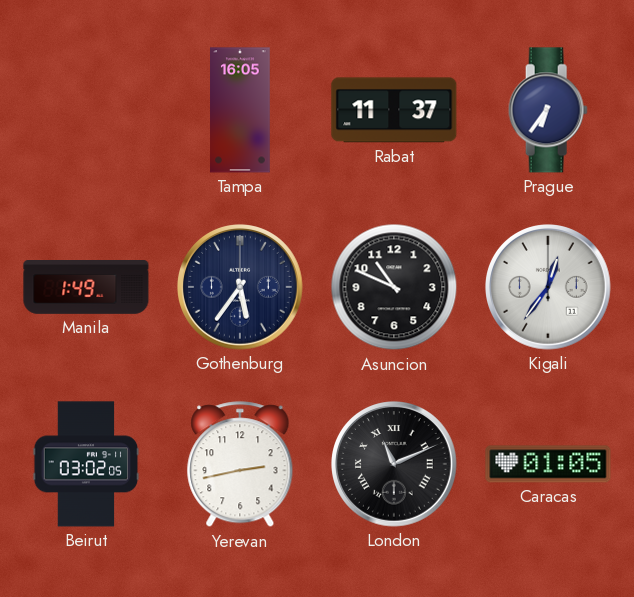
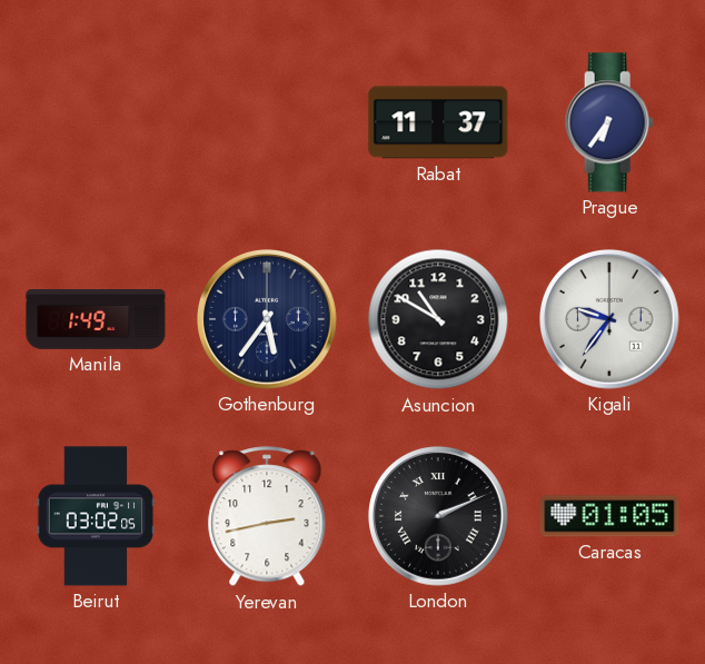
Tampa: 16:05 -> none
Asuncion: 10:49 -> 10:50
Kigali: 12:36 -> 9:36
London: 11:11 -> 2:11
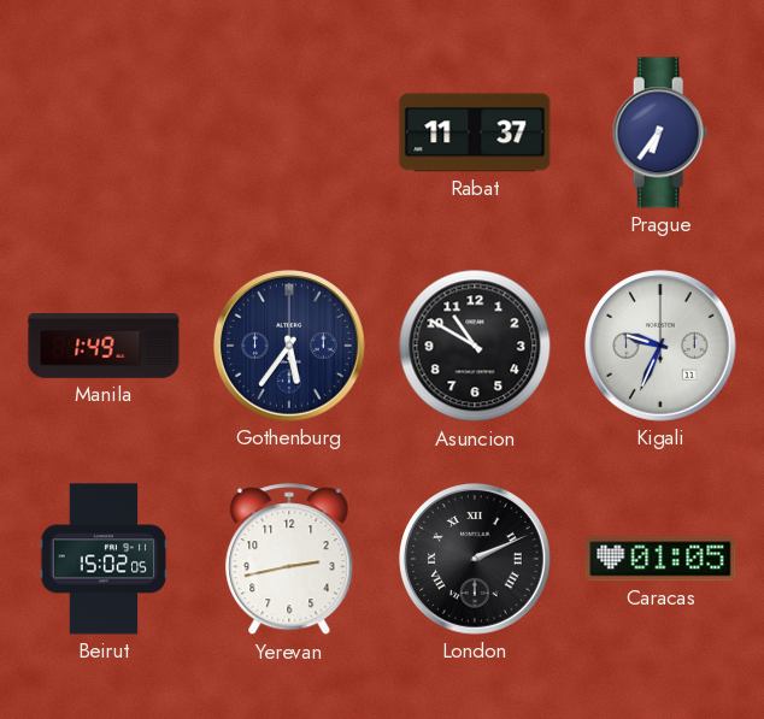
Kigali: 9:36 -> 9:34
Beirut: 03:02 -> 15:02
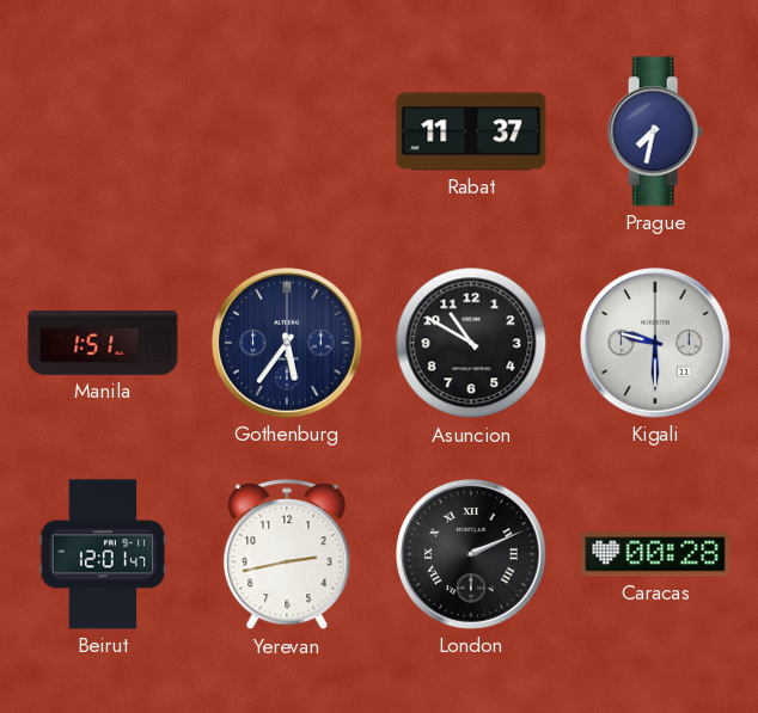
Prague: 6:36 -> 7:32
Manila: 1:49 -> 1:51
Kigali: 9:34 -> 9:30
Beirut: 15:02 -> 12:01
Caracas: 01:05 -> 00:28
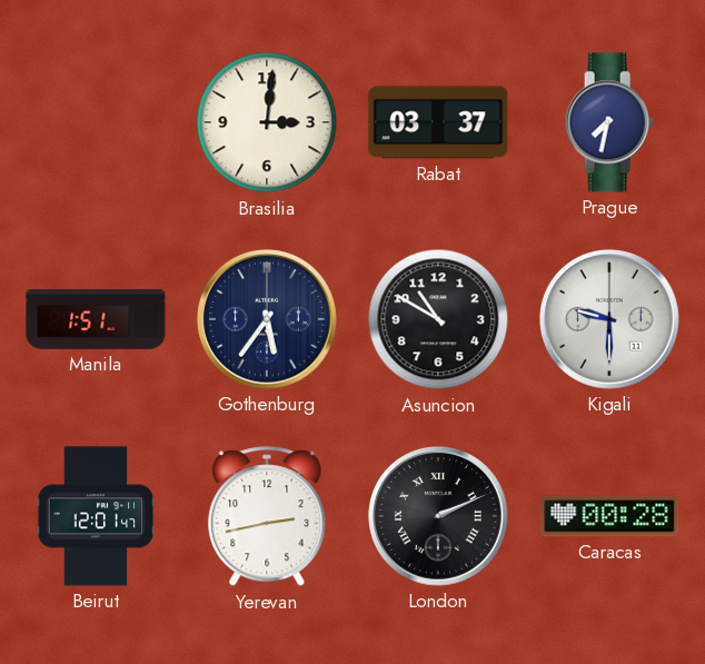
Brasilia: none -> 3:01
Rabat: 11:37 -> 03:37
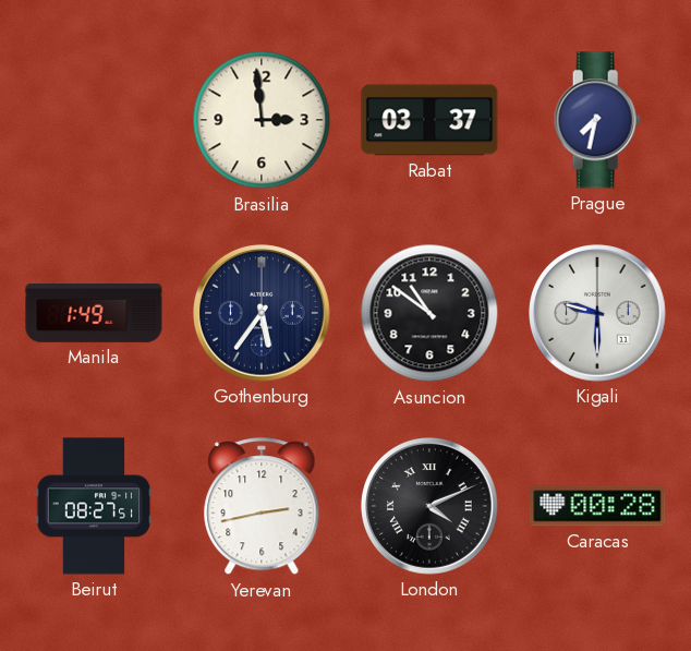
Brasilia: 3:01 -> 2:59
Manila: 1:51 -> 1:49
Asuncion: 10:50 -> 10:51
Beirut: 12:01 -> 08:27
London: 2:11 -> 4:11
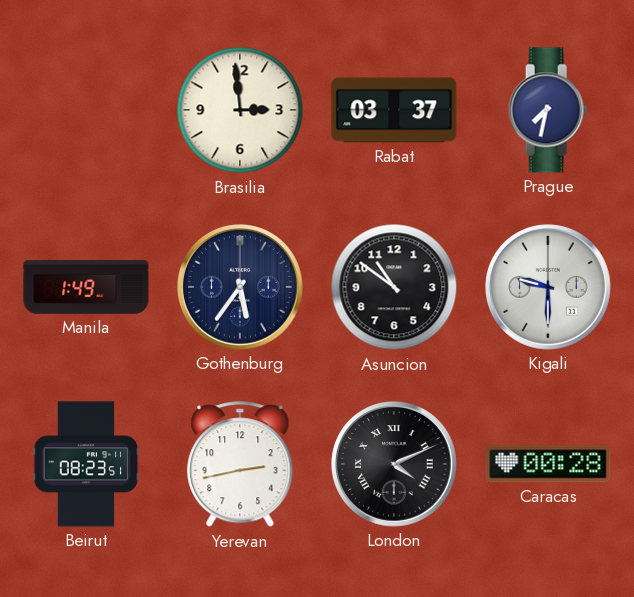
Beirut: 08:27 -> 08:23
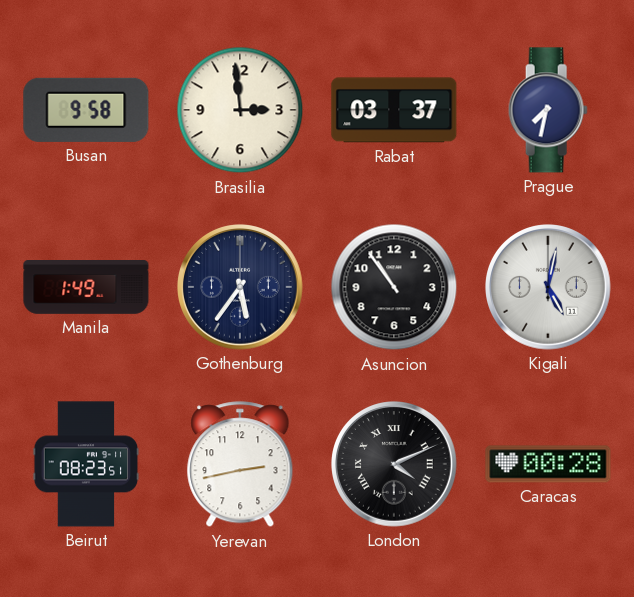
Busan: none -> 9:58
Asuncion: 10:51 -> 10:54
Kigali: 9:30 -> 5:02
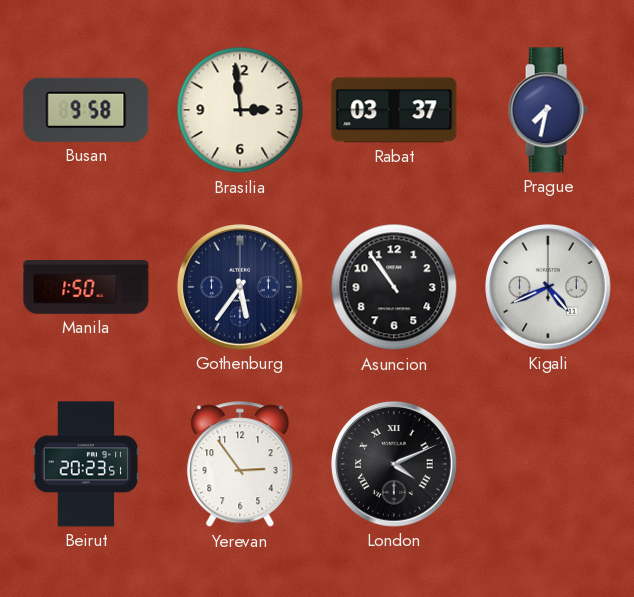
Manila: 1:49 -> 1:50
Kigali: 5:02 -> 4:41
Beirut: 08:23 -> 20:23
Yerevan: 2:43 -> 2:54
Caracas: 00:28 -> none
